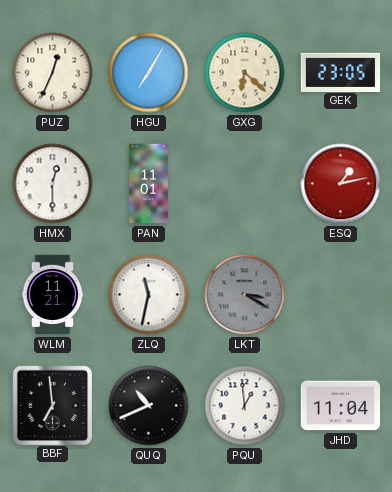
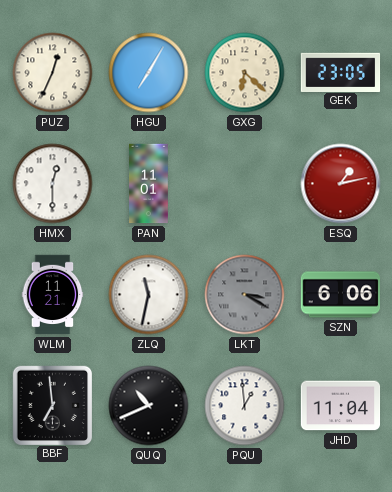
SZN: none -> 6:06
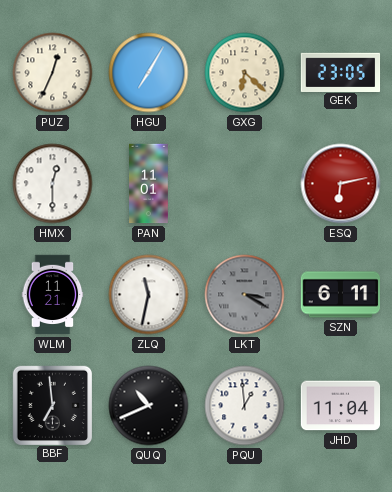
ESQ: 1:13 -> 6:13
SZN: 6:06 -> 6:11
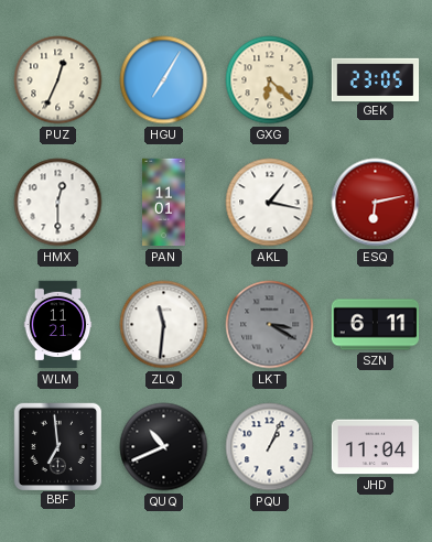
AKL: none -> 1:17
ZLQ: 11:32 -> 11:31
PQU: 12:59 -> 1:04
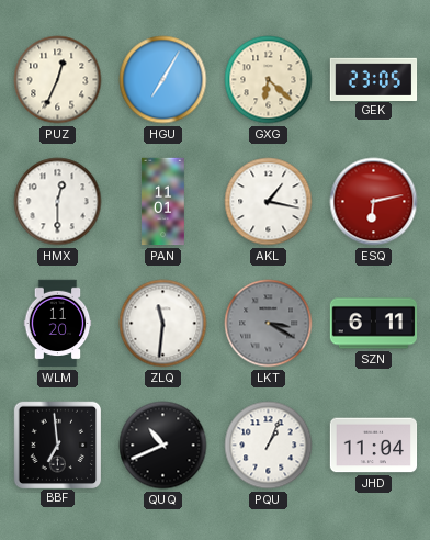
WLM: 11:21 -> 11:20
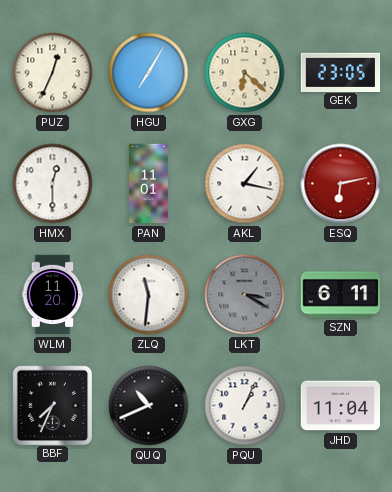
BBF: 6:59 -> 7:34
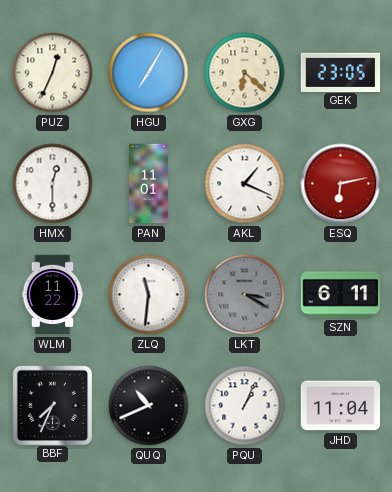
AKL: 1:17 -> 1:19
WLM: 11:20 -> 11:22
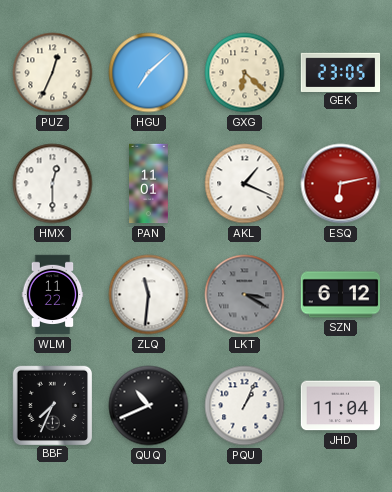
HGU: 7:05 -> 7:08
SZN: 6:11 -> 6:12
